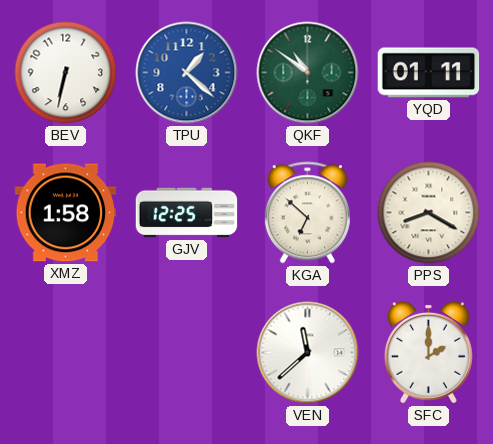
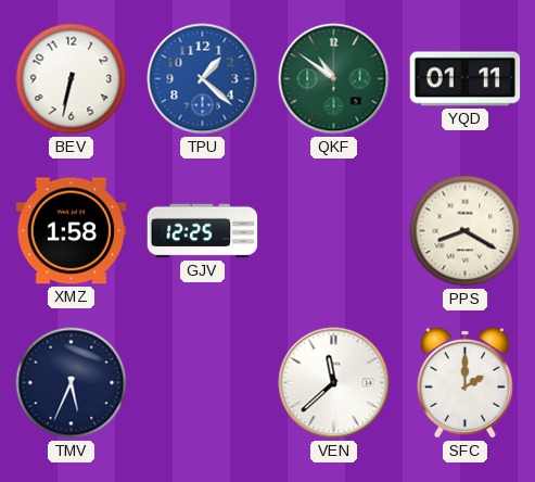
KGA: 6:52 -> none
TMV: none -> 5:34
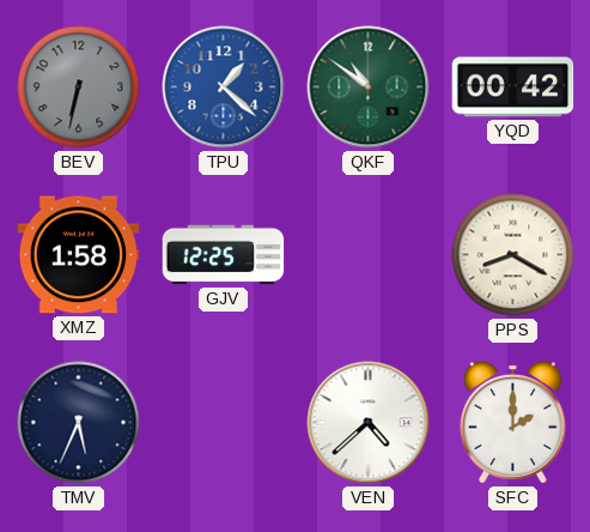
BEV dial: white -> grey
YQD: 01:11 -> 00:42
VEN: 11:38 -> 4:38
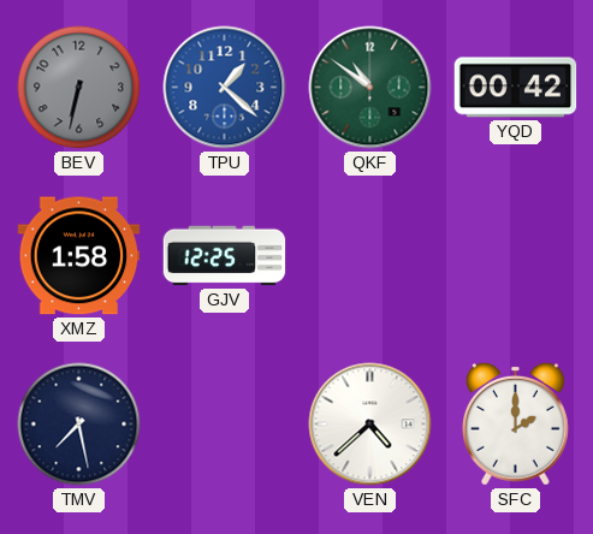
PPS: 8:20 -> none
TMV: 5:34 -> 7:28
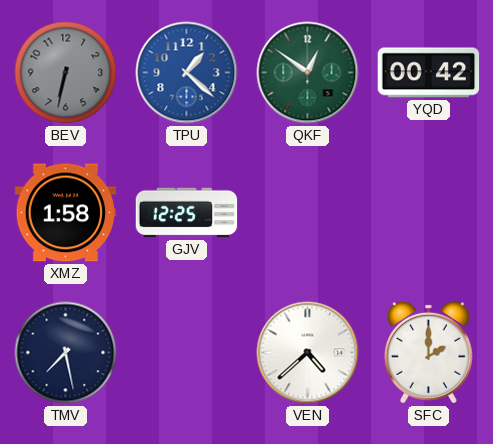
QKF: 10:51 -> 12:51
